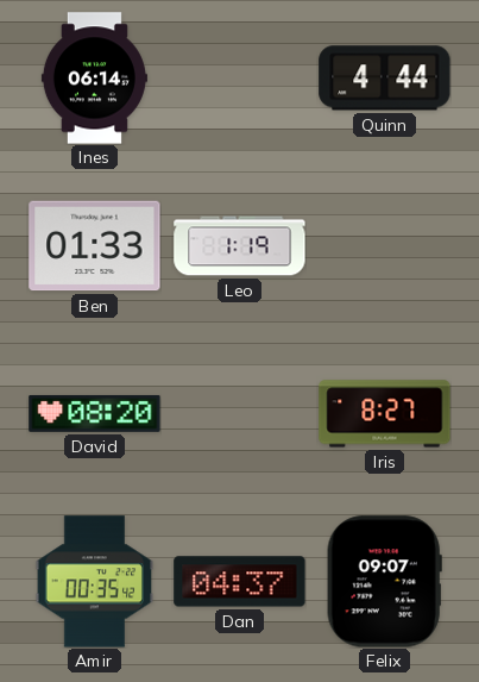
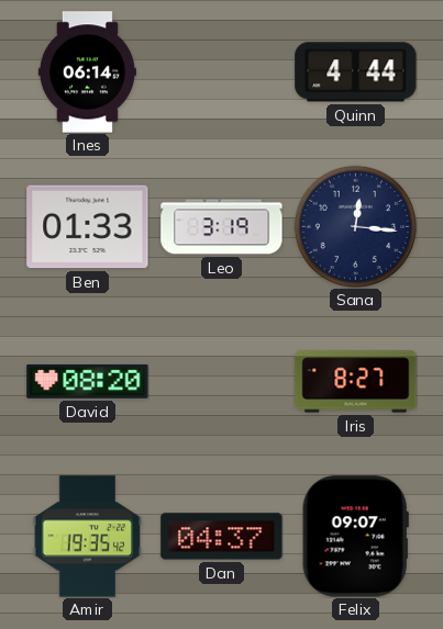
Leo: 1:19 -> 3:19
Sana: none -> 12:16
Amir: 00:35 -> 19:35
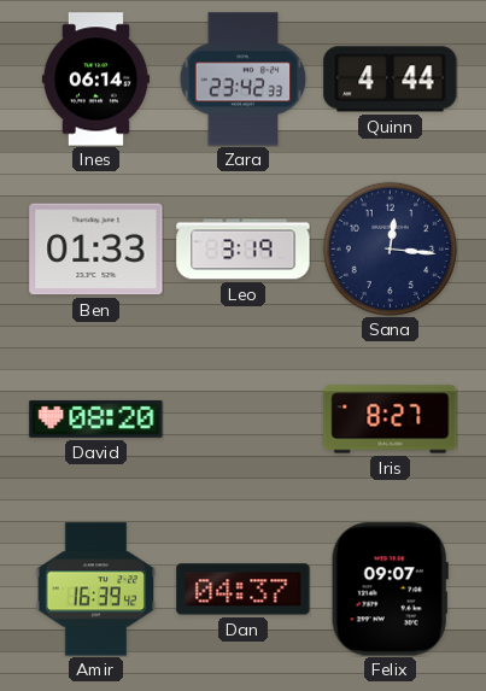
Zara: none -> 23:42
Amir: 19:35 -> 16:39
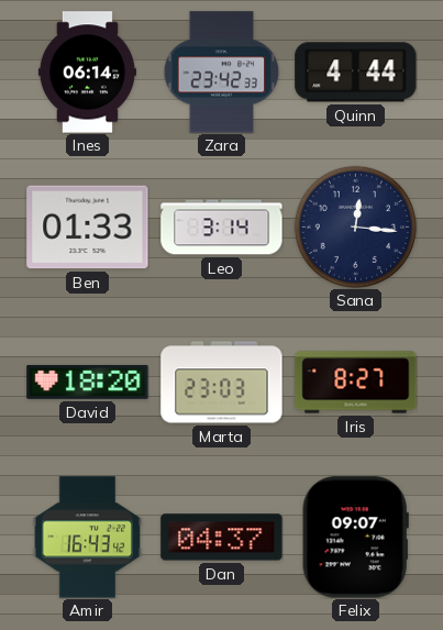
Leo: 3:19 -> 3:14
David: 08:20 -> 18:20
Marta: none -> 23:03
Amir: 16:39 -> 16:43
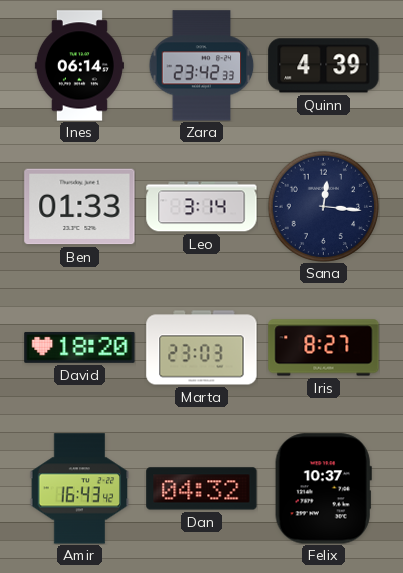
Quinn: 4:44 -> 4:39
Dan: 04:37 -> 04:32
Felix: 09:07 -> 10:37
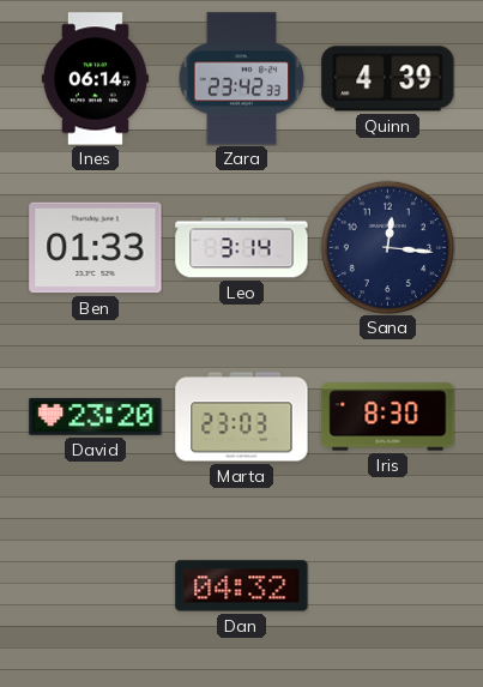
David: 18:20 -> 23:20
Iris: 8:27 -> 8:30
Amir: 16:43 -> none
Felix: 10:37 -> none
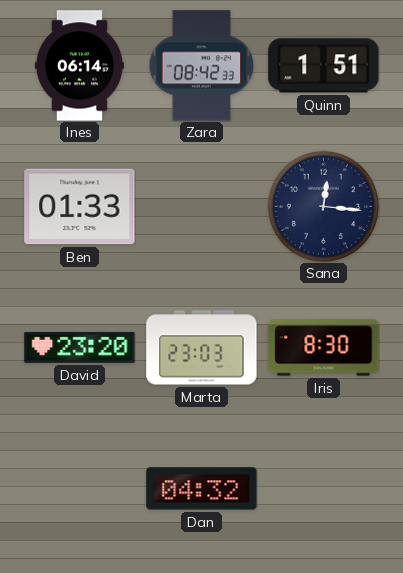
Zara: 23:42 -> 08:42
Quinn: 4:39 -> 1:51
Leo: 3:14 -> none
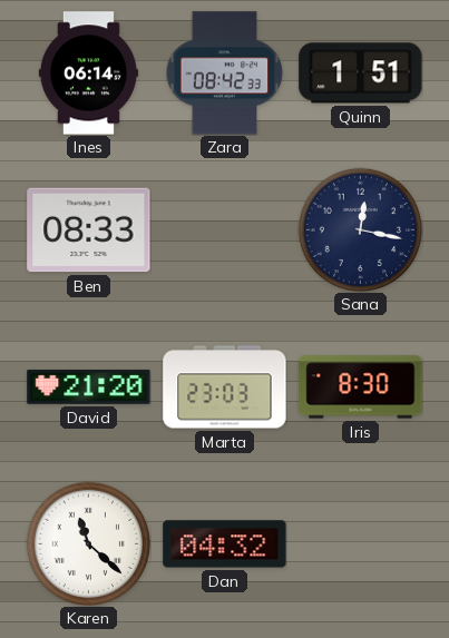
Ben: 01:33 -> 08:33
Sana: 12:16 -> 12:17
David: 23:20 -> 21:20
Karen: none -> 11:22
